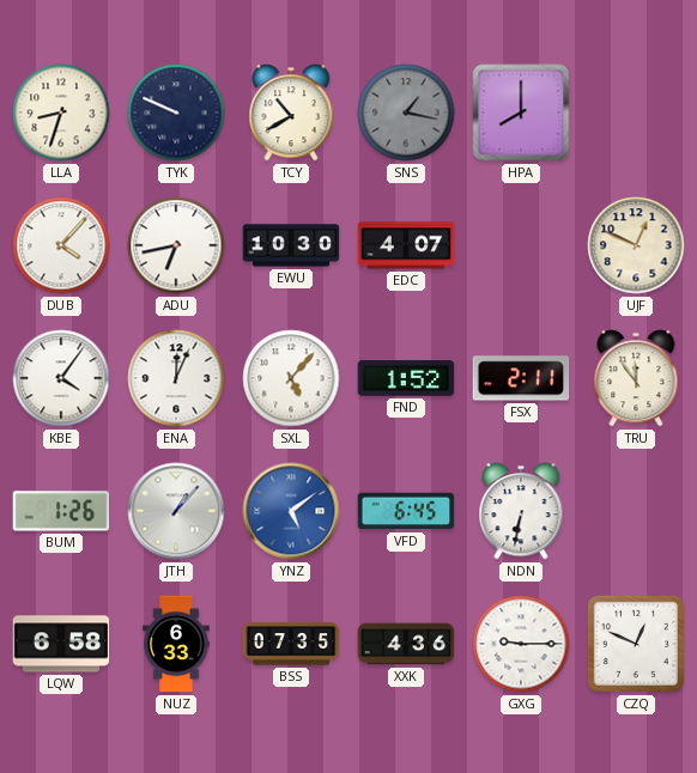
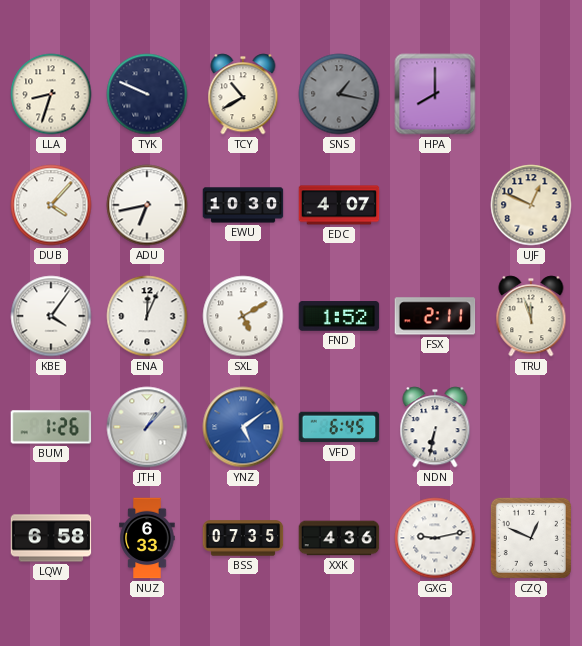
SXL: 5:07 -> 5:10
TRU: 11:54 -> 11:57
GXG: 9:15 -> 9:13
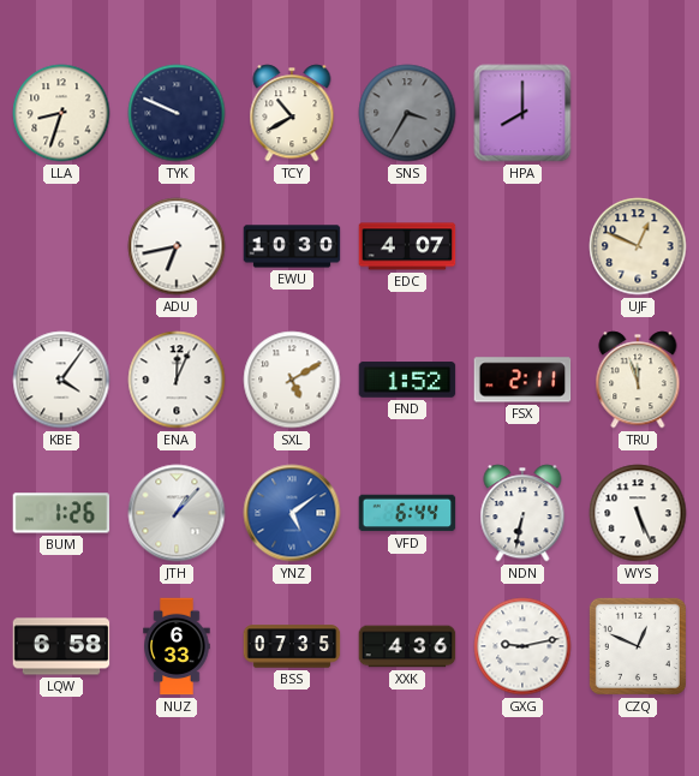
SNS: 1:17 -> 3:35
DUB: 4:07 -> none
VFD: 6:45 -> 6:44
WYS: none -> 5:26
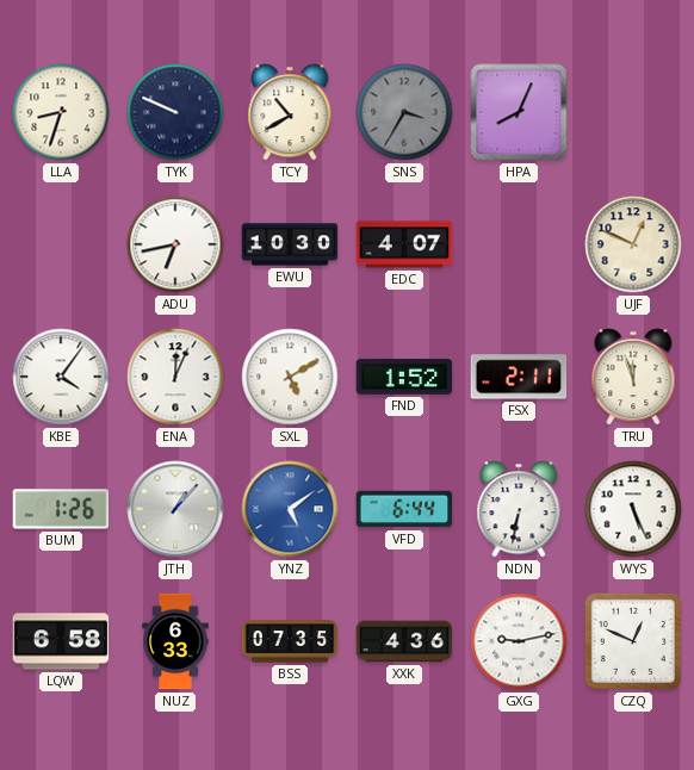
HPA: 8:00 -> 8:04
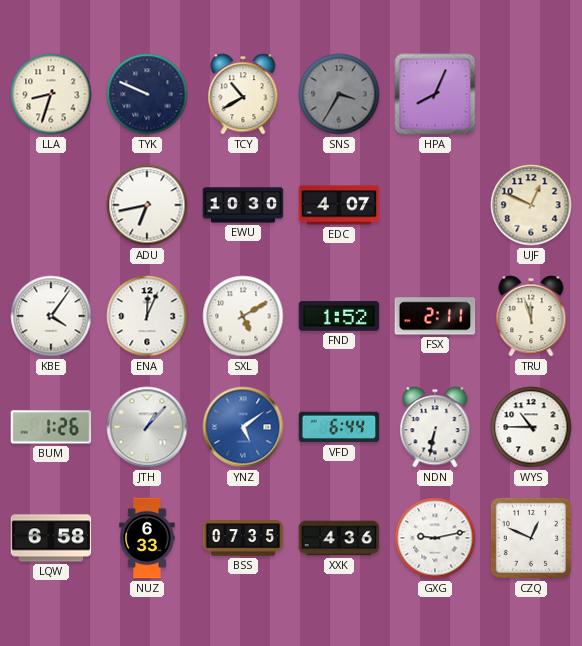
WYS: 5:26 -> 10:45
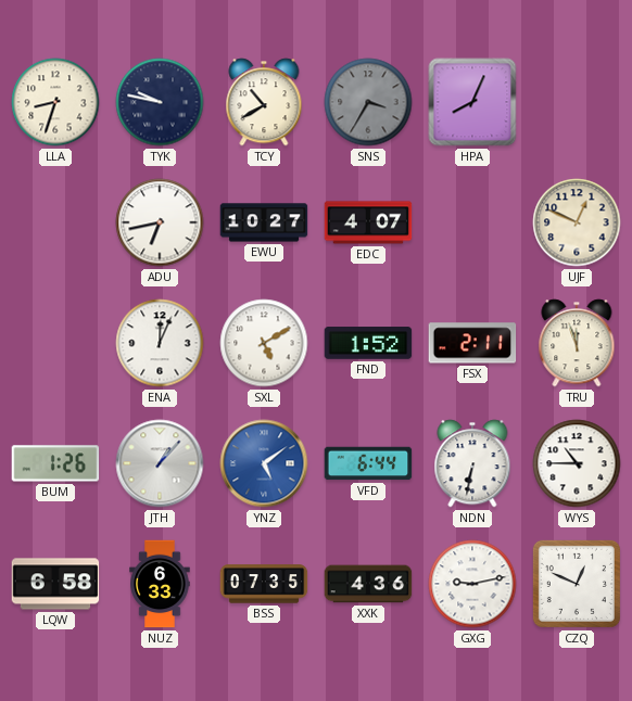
TYK: 9:49 -> 9:47
EWU: 10:30 -> 10:27
KBE: 4:06 -> none
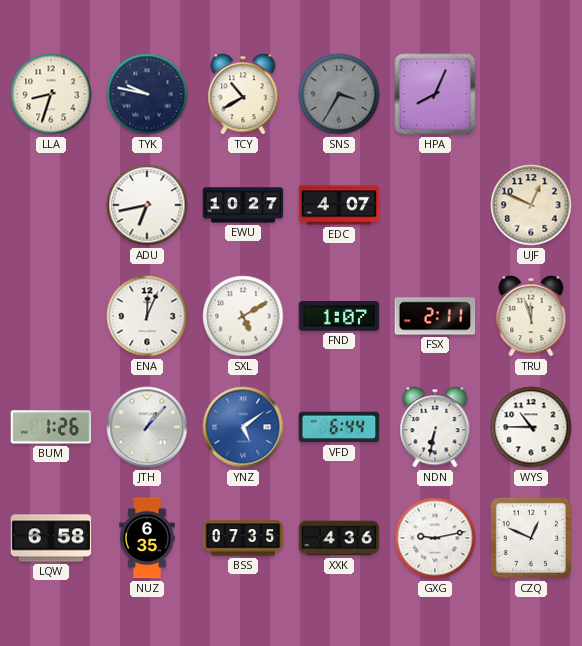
FND: 1:52 -> 1:07
NUZ: 6:33 -> 6:35
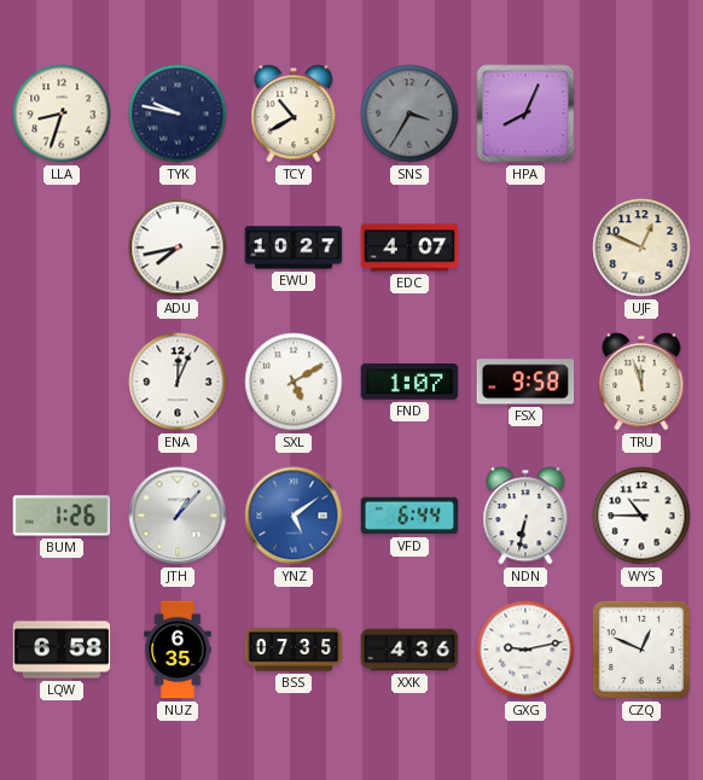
ADU: 6:43 -> 7:43
FSX: 2:11 -> 9:58
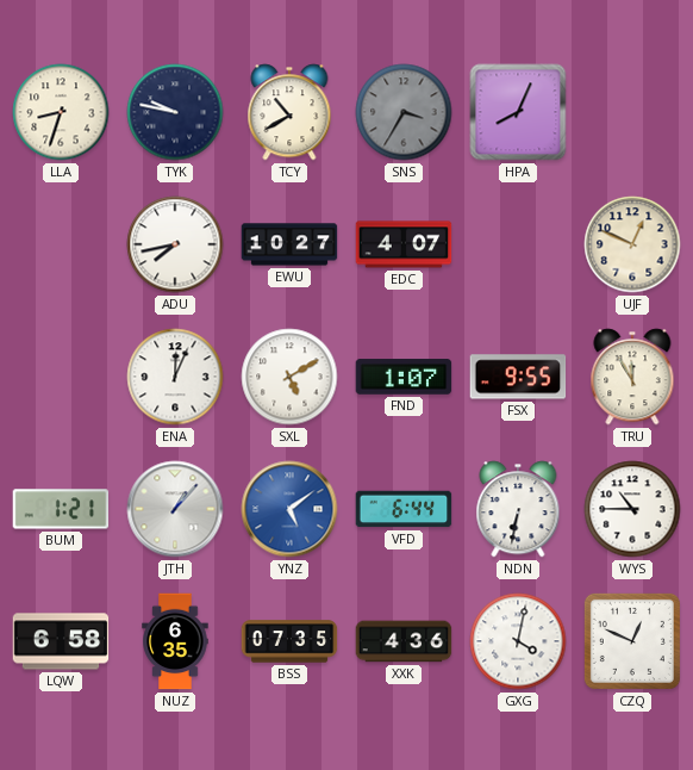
FSX: 9:58 -> 9:55
TRU: 11:57 -> 11:55
BUM: 1:26 -> 1:21
GXG: 9:13 -> 4:02
